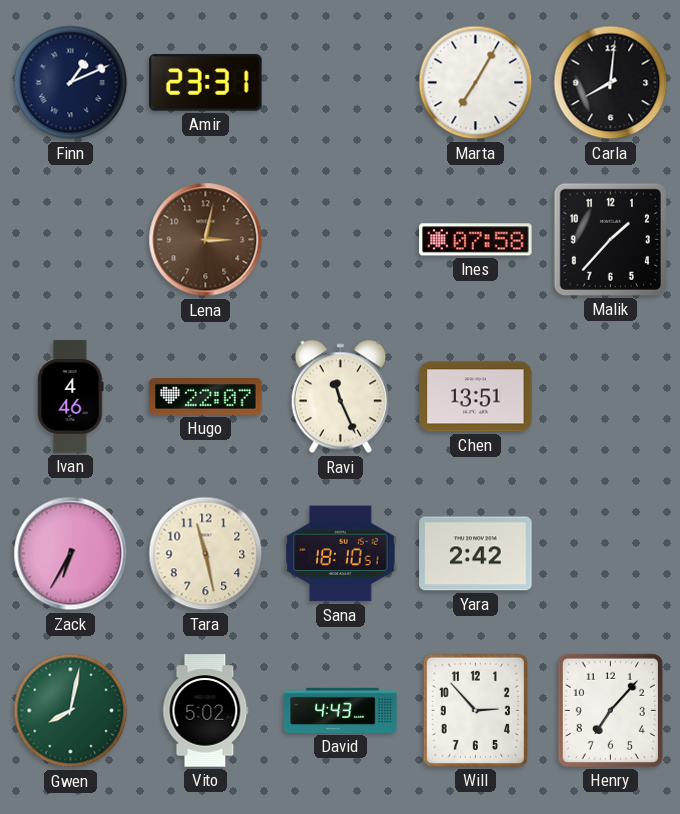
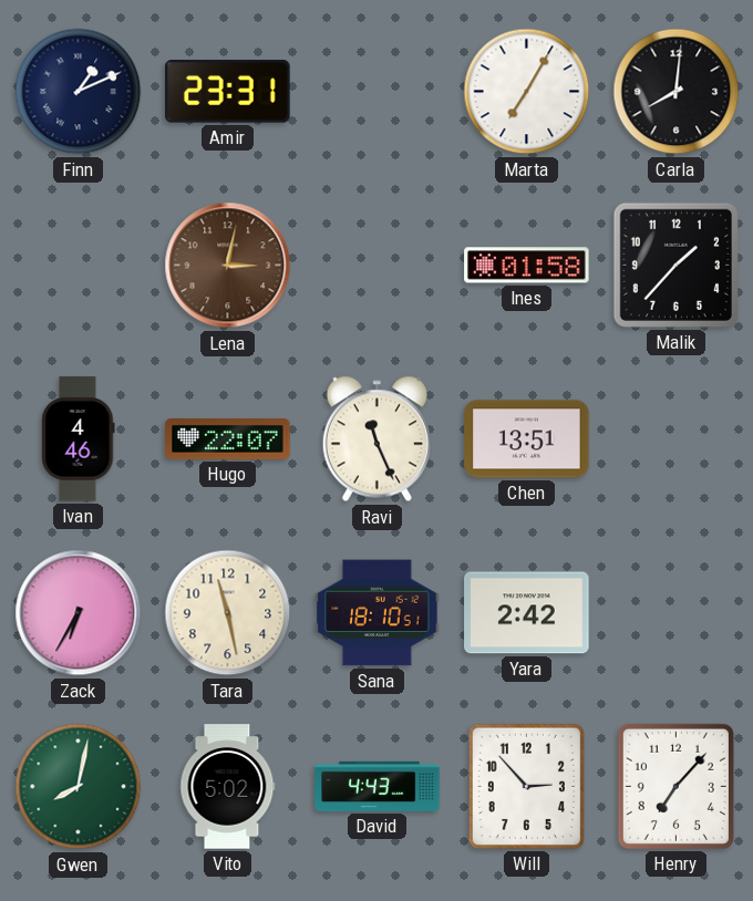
Ines: 07:58 -> 01:58
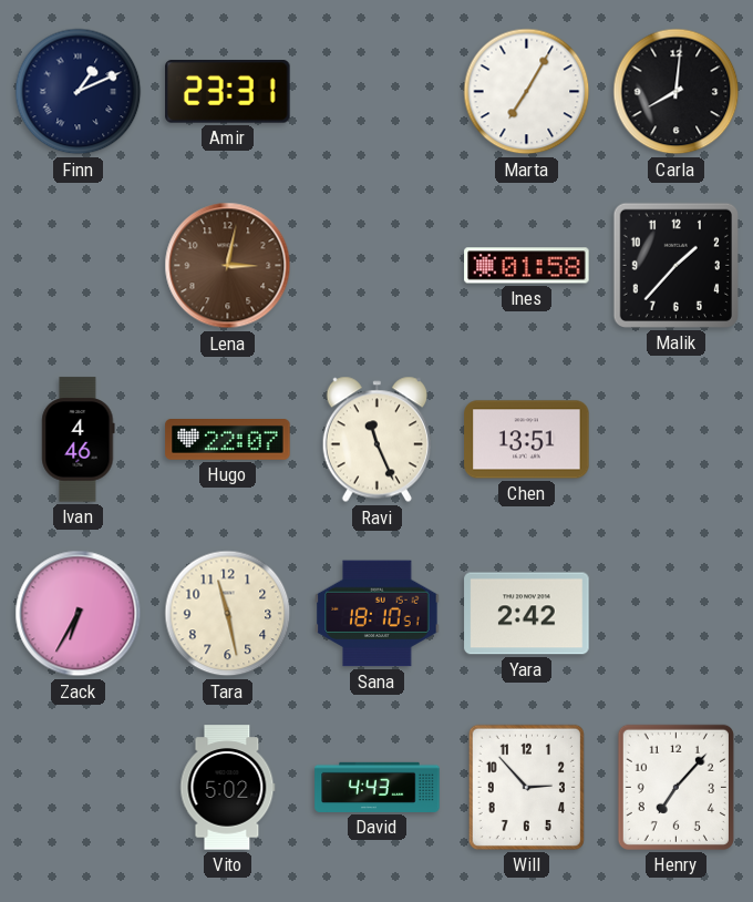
Gwen: 8:02 -> none
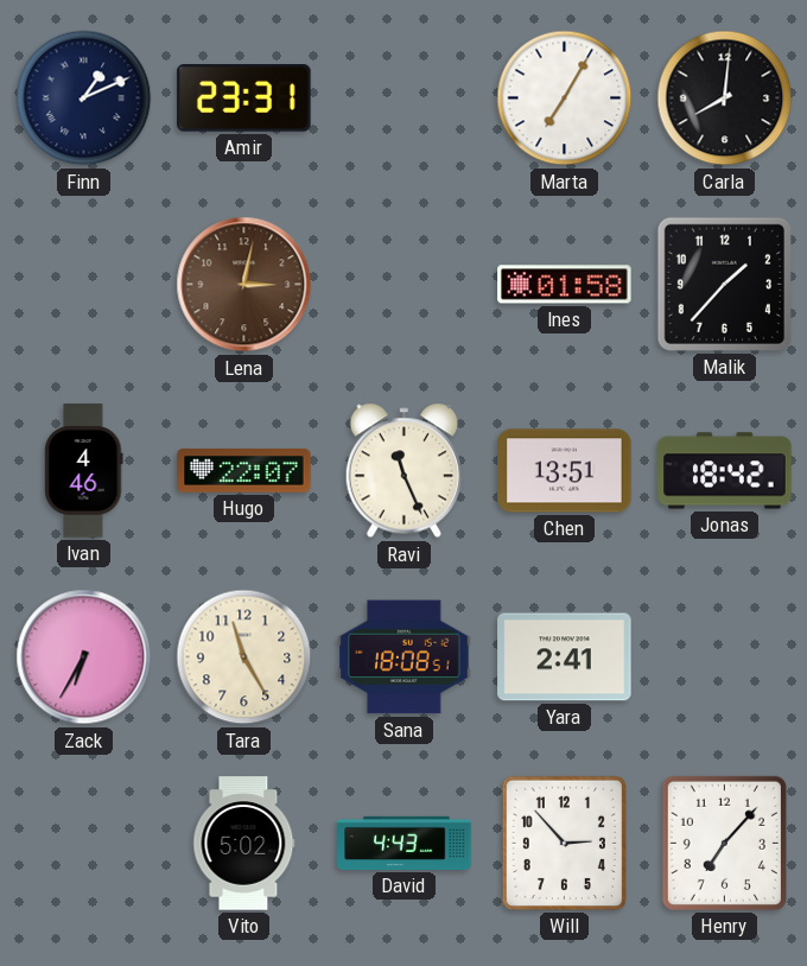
Jonas: none -> 18:42
Tara: 11:28 -> 11:25
Sana: 18:10 -> 18:08
Yara: 2:42 -> 2:41
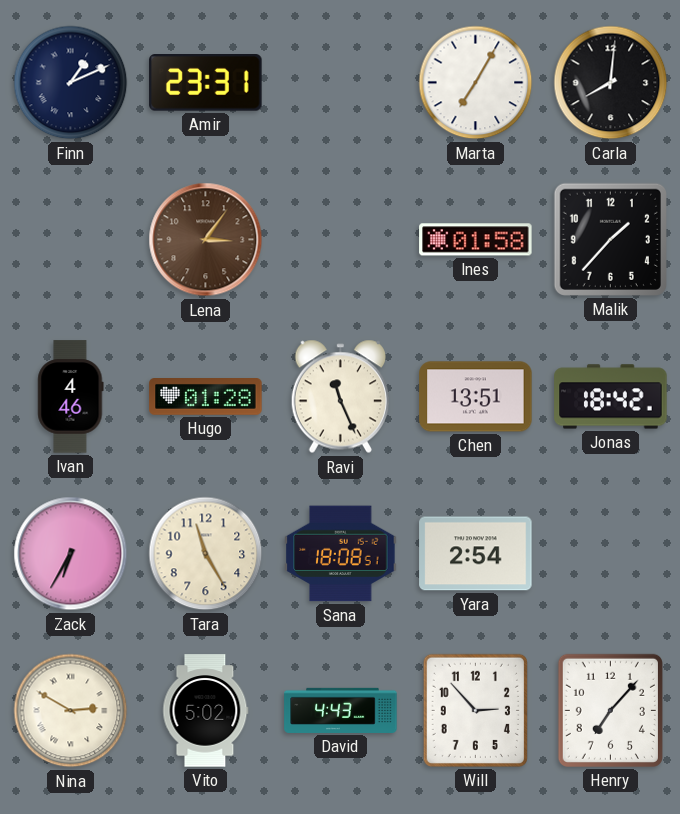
Lena: 3:02 -> 3:06
Hugo: 22:07 -> 01:28
Yara: 2:41 -> 2:54
Nina: none -> 2:50
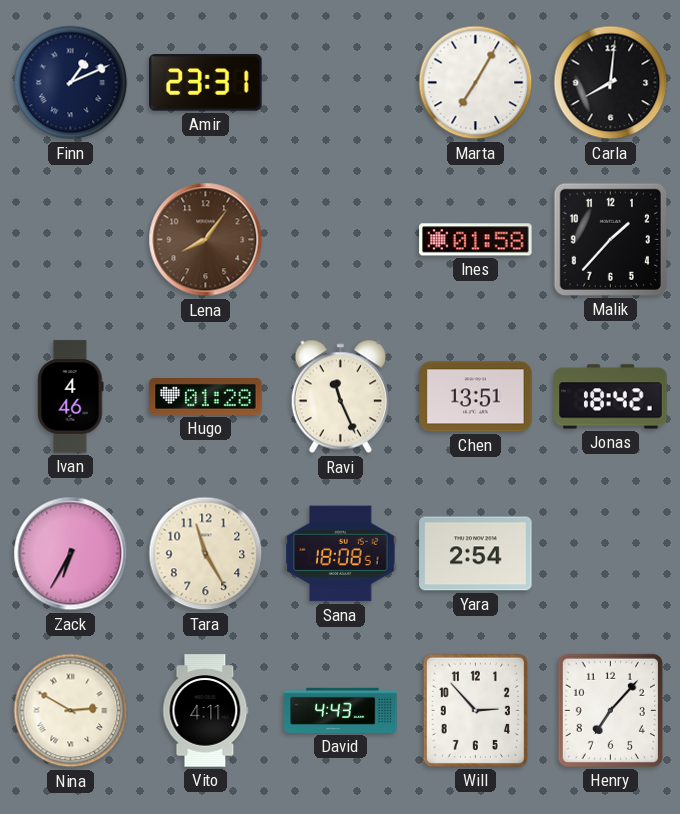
Lena: 3:06 -> 8:06
Vito: 5:02 -> 4:11
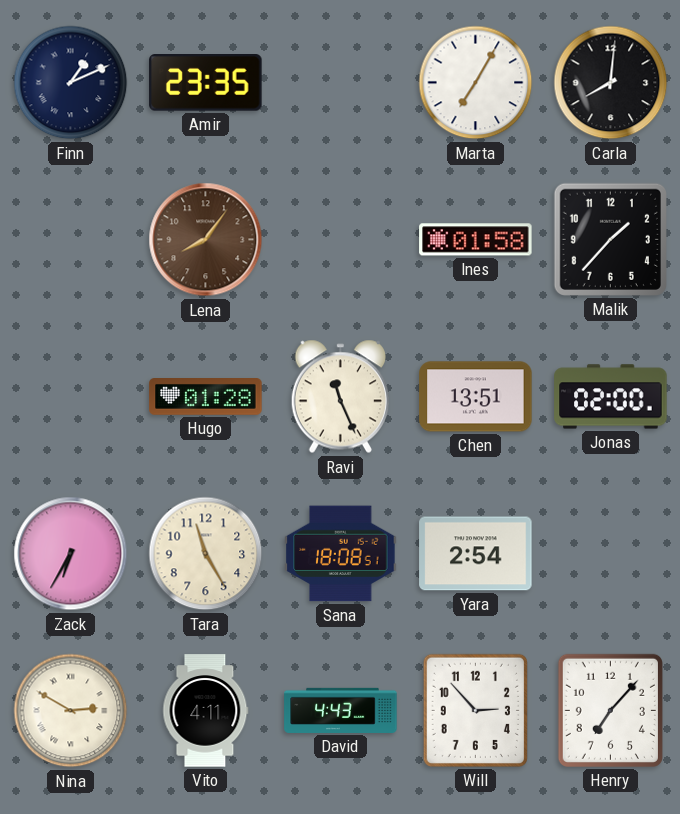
Amir: 23:31 -> 23:35
Ivan: 4:46 -> none
Jonas: 18:42 -> 02:00
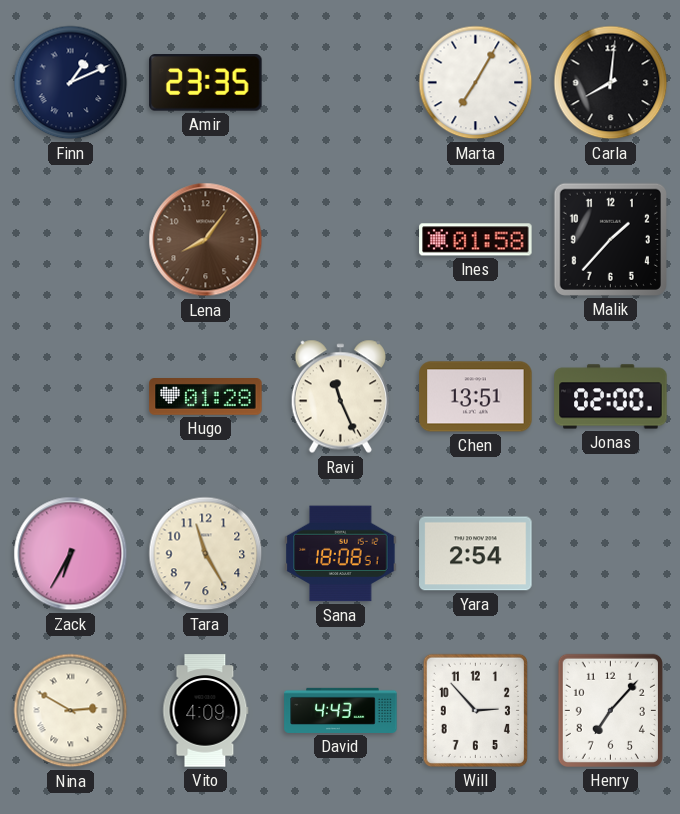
Vito: 4:11 -> 4:09
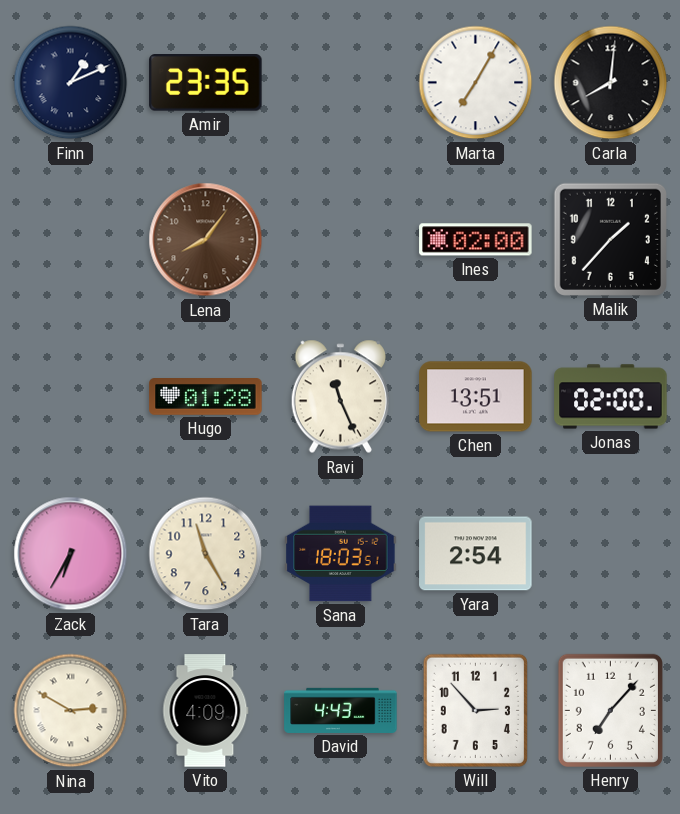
Ines: 01:58 -> 02:00
Sana: 18:08 -> 18:03
